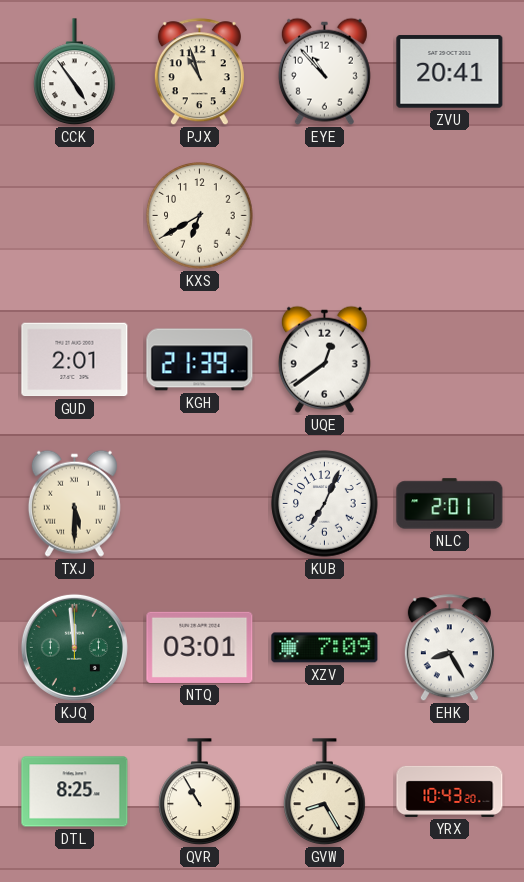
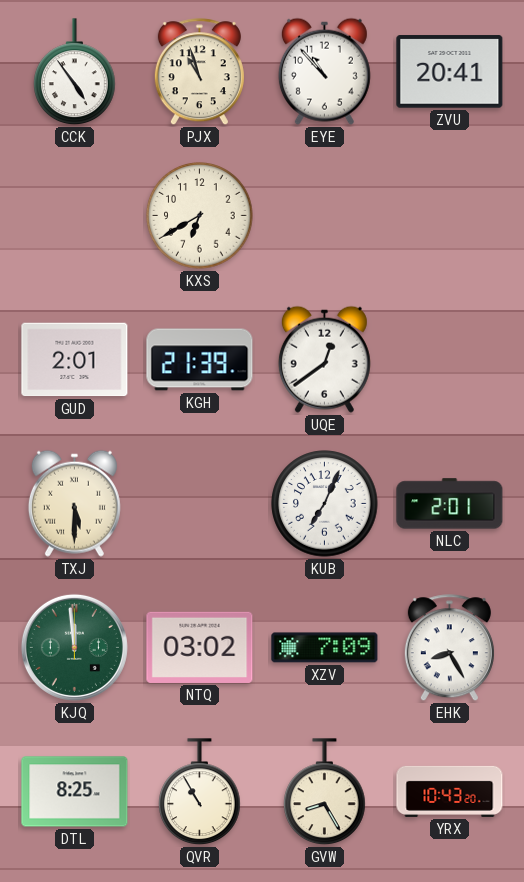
NTQ: 03:01 -> 03:02
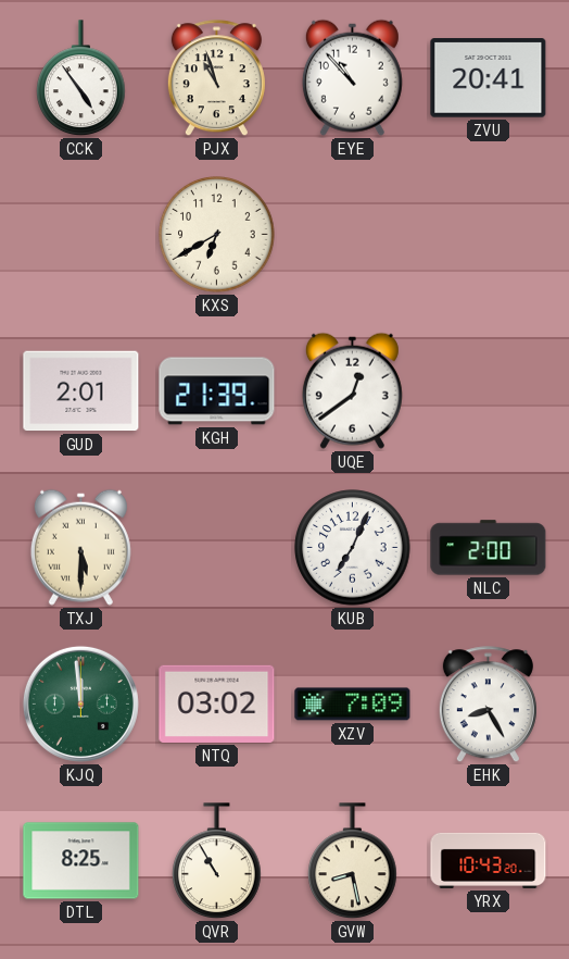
NLC: 2:01 -> 2:00
GVW: 8:25 -> 8:28
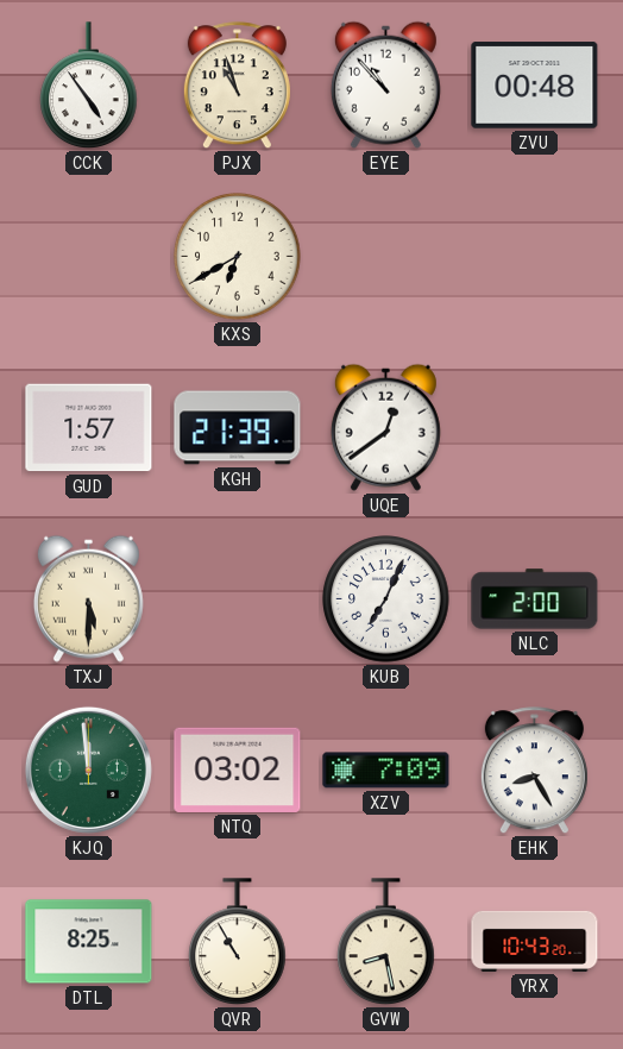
ZVU: 20:41 -> 00:48
GUD: 2:01 -> 1:57
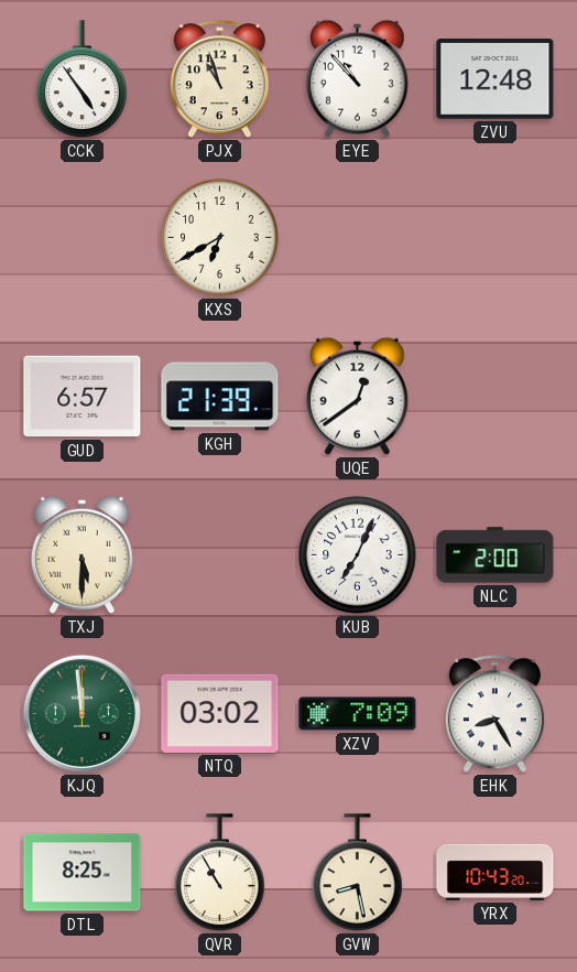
ZVU: 00:48 -> 12:48
GUD: 1:57 -> 6:57
